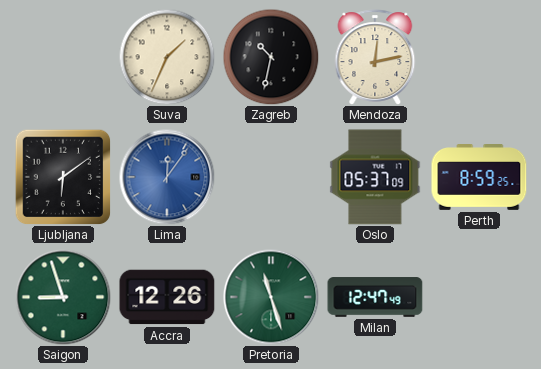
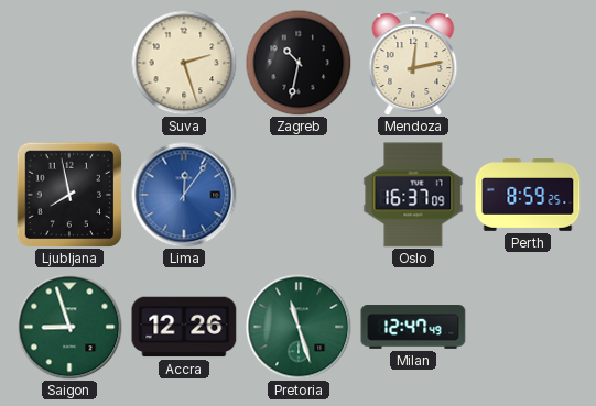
Suva: 1:34 -> 2:27
Ljubljana: 6:09 -> 7:58
Oslo: 05:37 -> 16:37
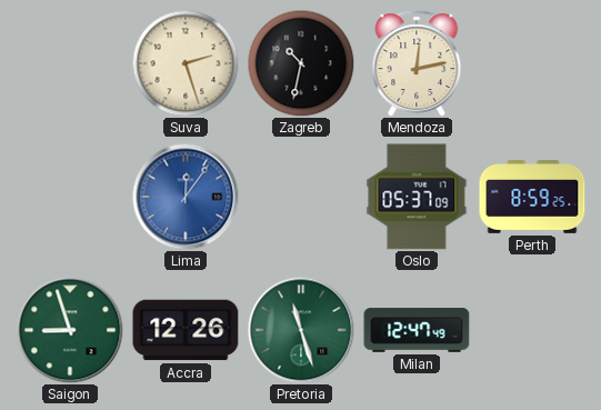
Ljubljana: 7:58 -> none
Oslo: 16:37 -> 05:37
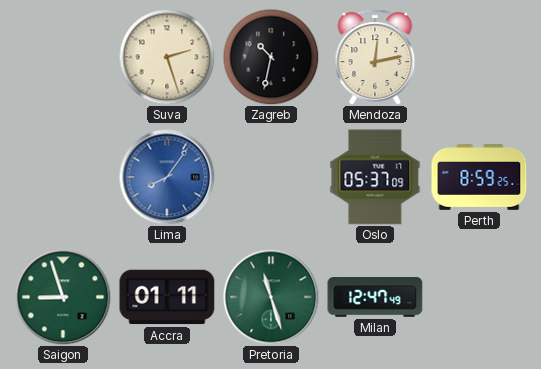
Lima: 12:06 -> 8:06
Accra: 12:26 -> 01:11
